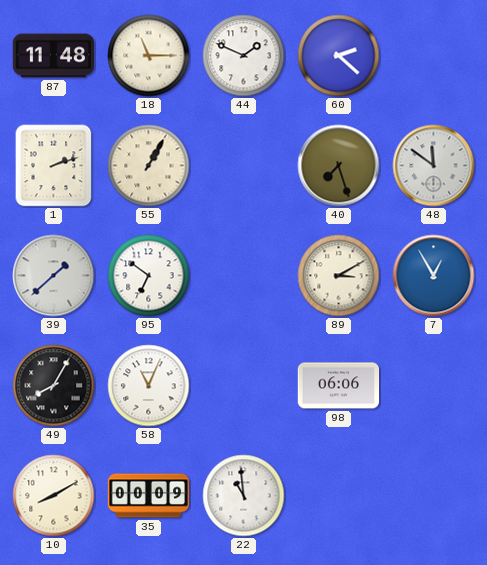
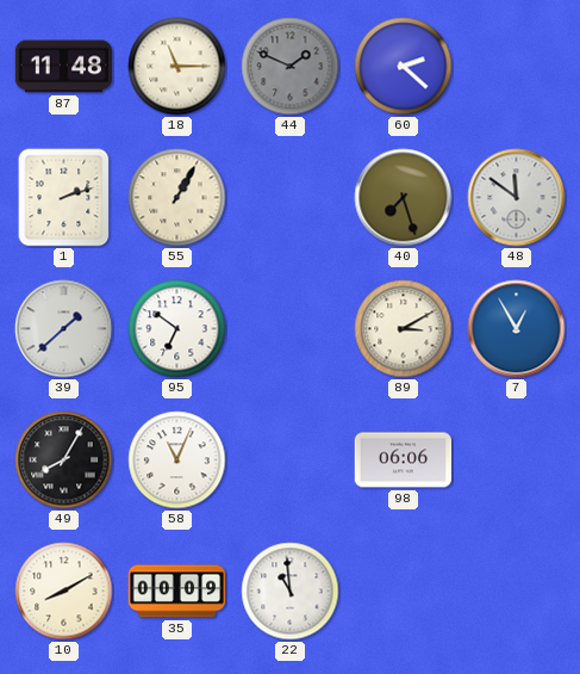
44 dial: white -> grey
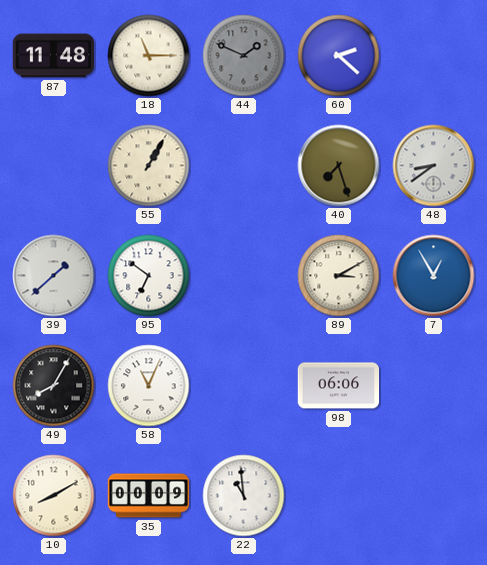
1: 2:12 -> none
48: 11:51 -> 8:39
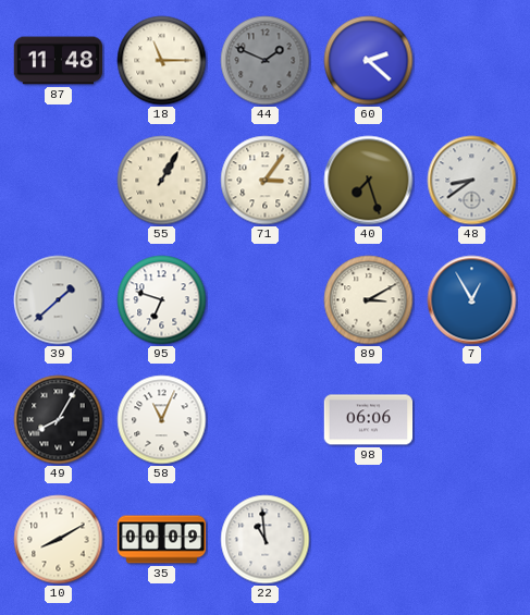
71: none -> 3:06
95: 6:51 -> 6:48
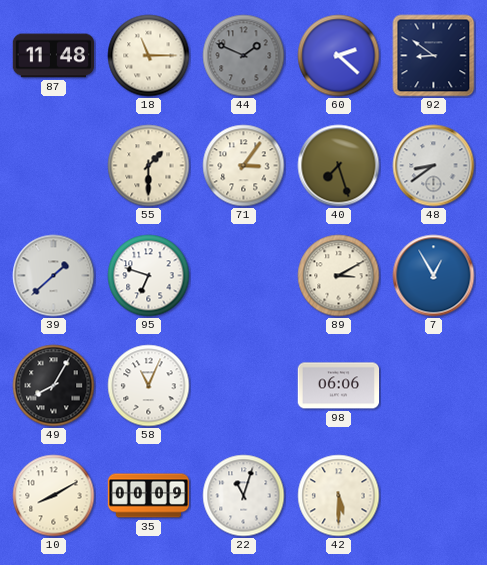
92: none -> 8:51
55: 1:05 -> 1:30
22: 10:59 -> 11:03
42: none -> 5:30
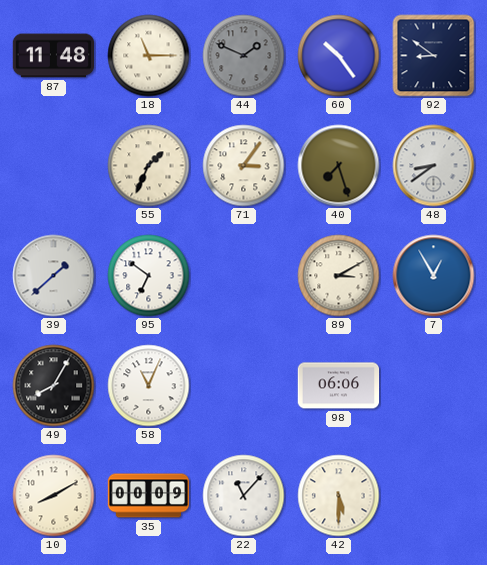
60: 2:22 -> 10:24
55: 1:30 -> 1:34
95: 6:48 -> 6:51
22: 11:03 -> 11:07
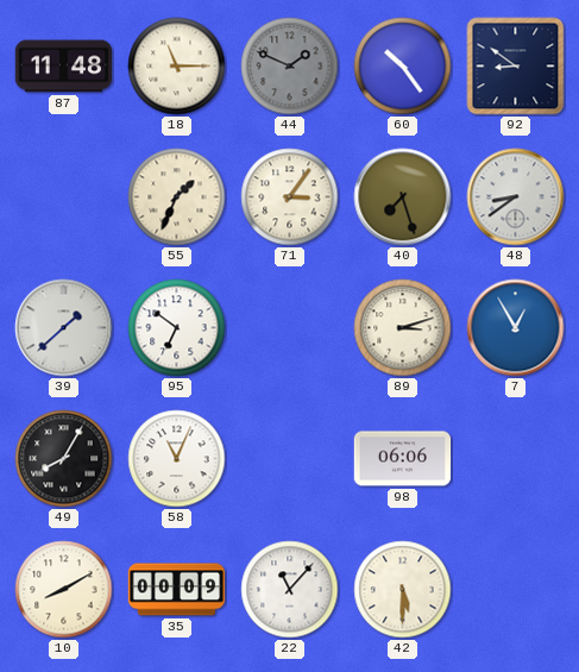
89: 3:10 -> 3:12
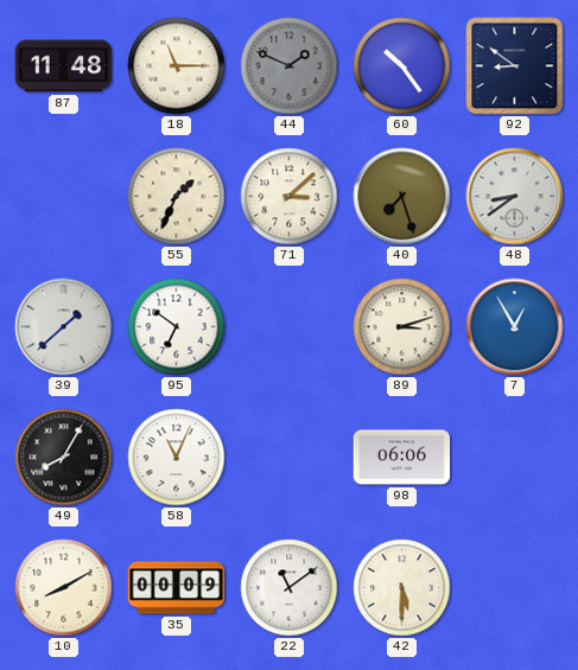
71: 3:06 -> 3:08
22: 11:07 -> 11:09
